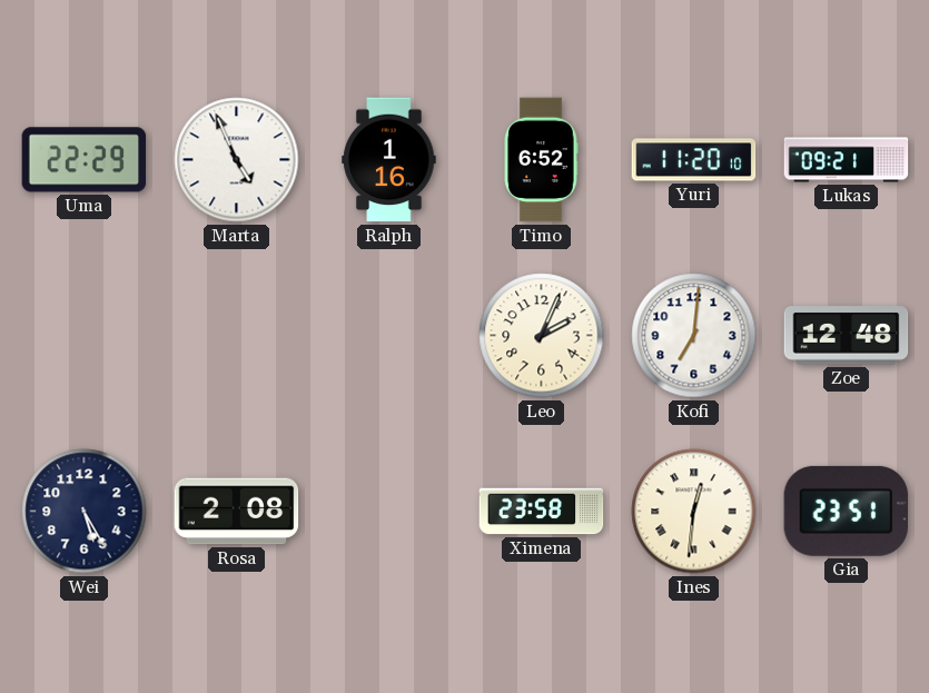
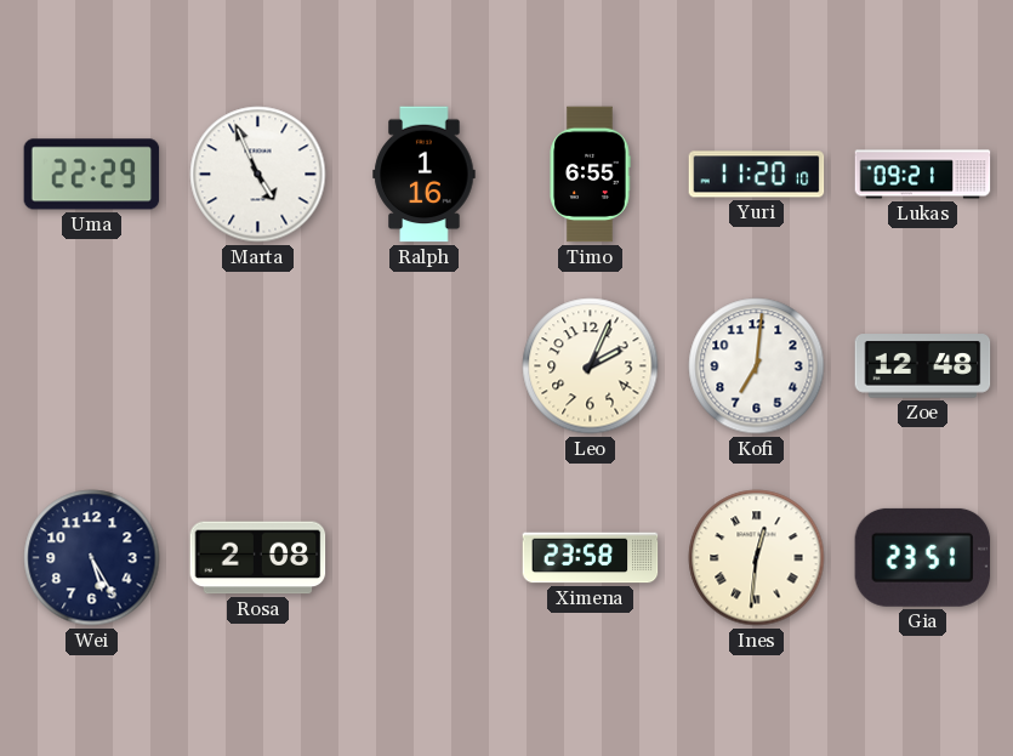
Timo: 6:52 -> 6:55
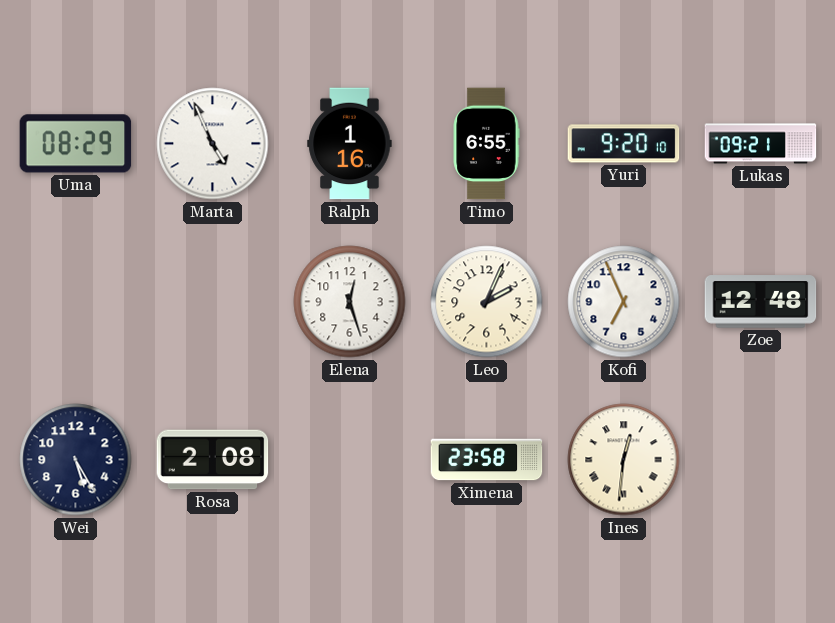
Uma: 22:29 -> 08:29
Yuri: 11:20 -> 9:20
Elena: none -> 12:27
Kofi: 7:01 -> 6:56
Gia: 23:51 -> none
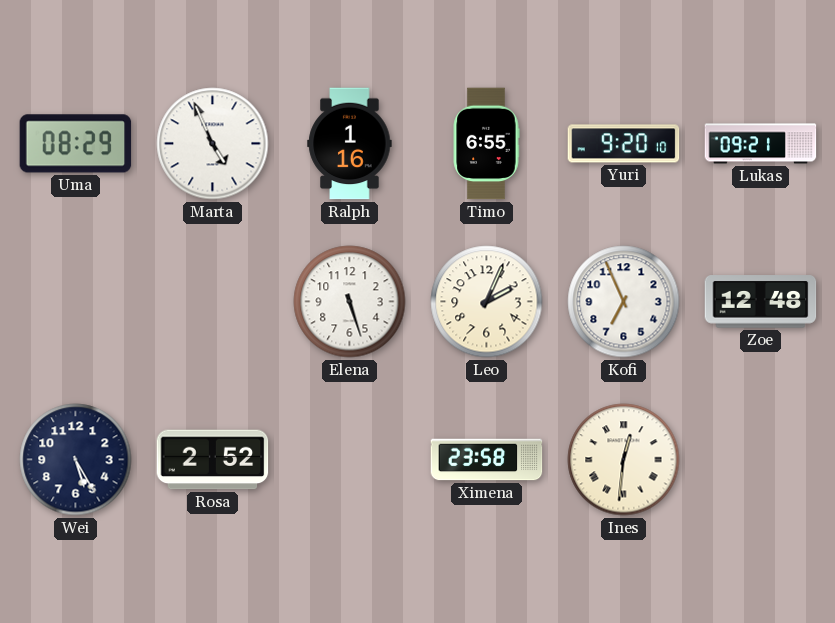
Elena: 12:27 -> 5:27
Rosa: 2:08 -> 2:52
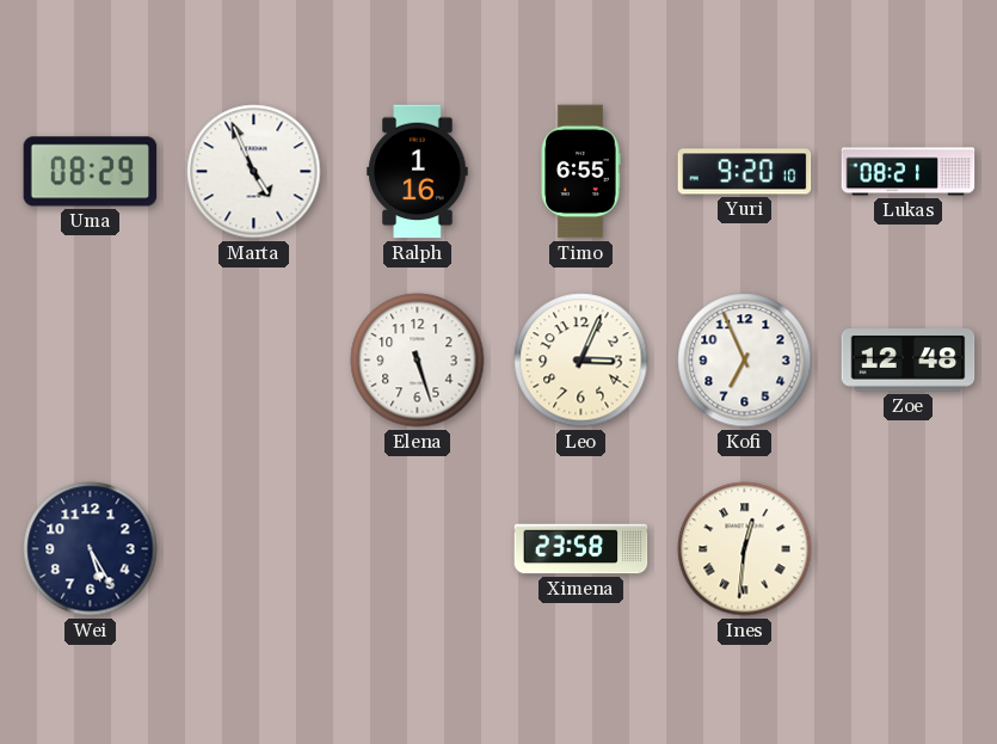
Lukas: 09:21 -> 08:21
Leo: 2:04 -> 3:04
Rosa: 2:52 -> none
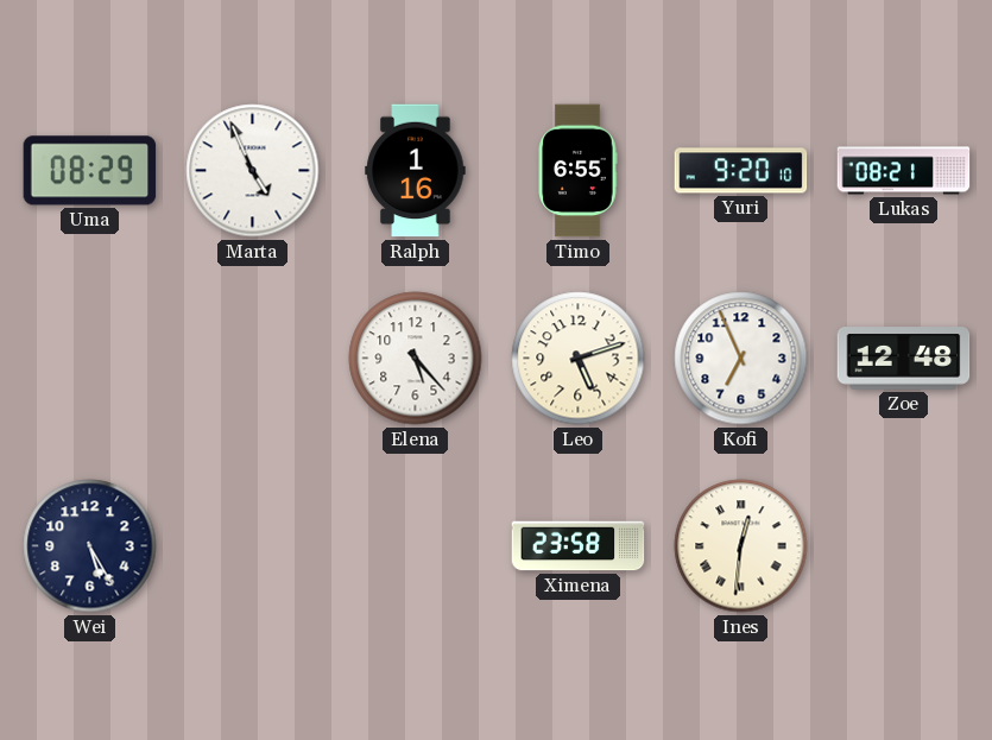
Elena: 5:27 -> 5:23
Leo: 3:04 -> 5:12
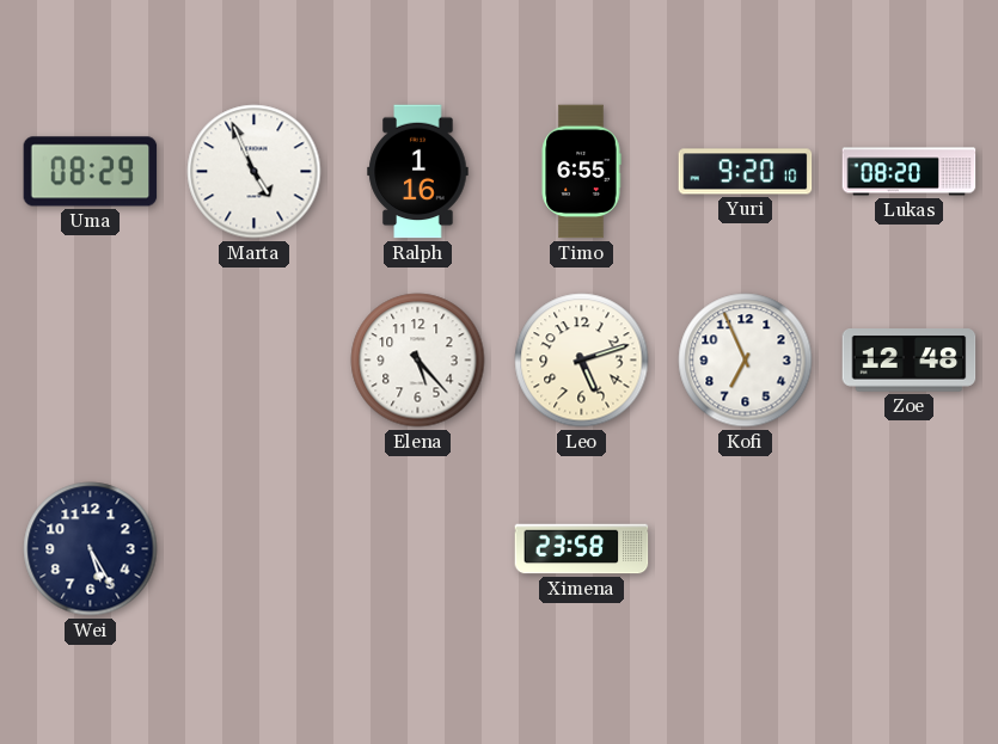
Lukas: 08:21 -> 08:20
Ines: 12:31 -> none
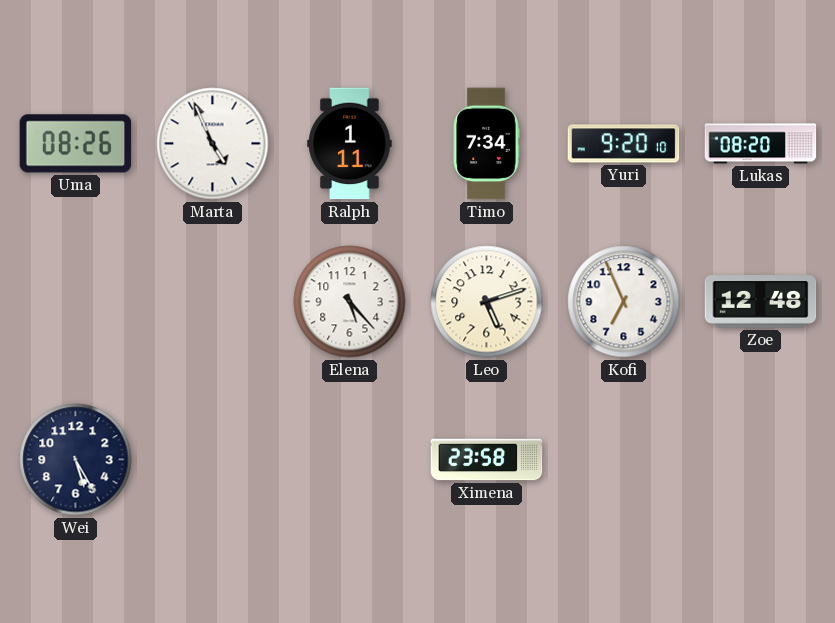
Uma: 08:29 -> 08:26
Ralph: 1:16 -> 1:11
Timo: 6:55 -> 7:34
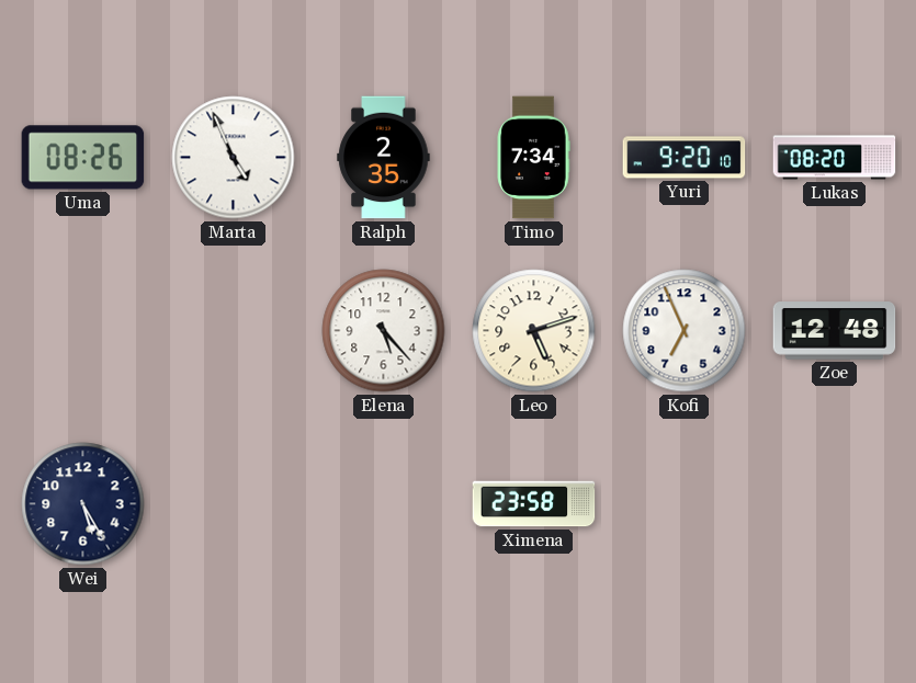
Ralph: 1:11 -> 2:35
